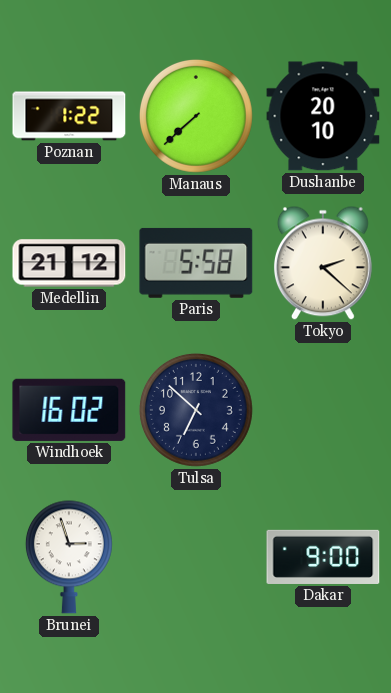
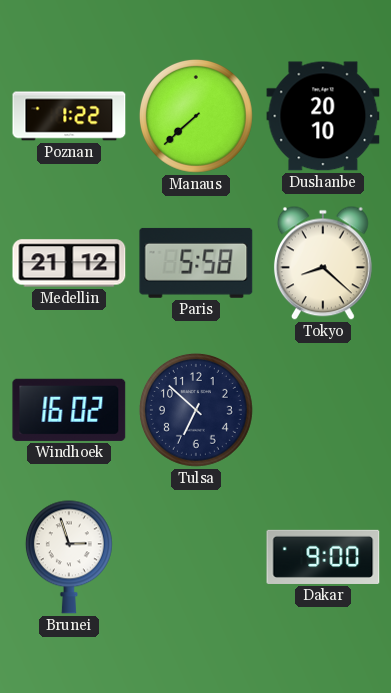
Tokyo: 2:22 -> 8:22
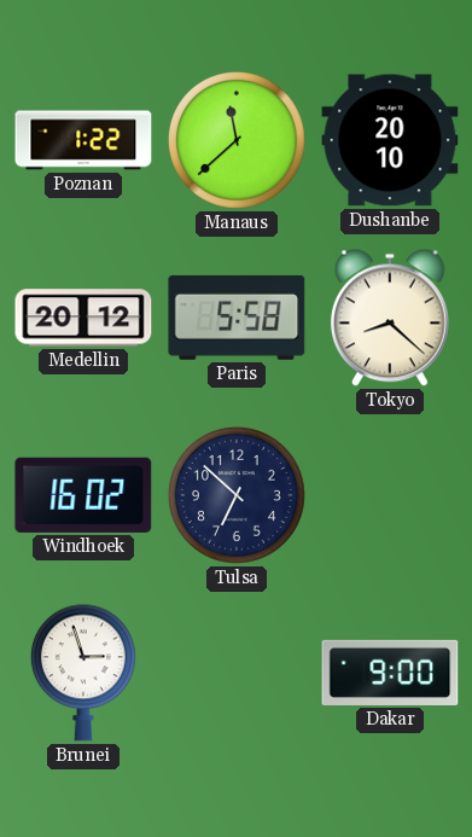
Manaus: 7:38 -> 11:38
Medellin: 21:12 -> 20:12
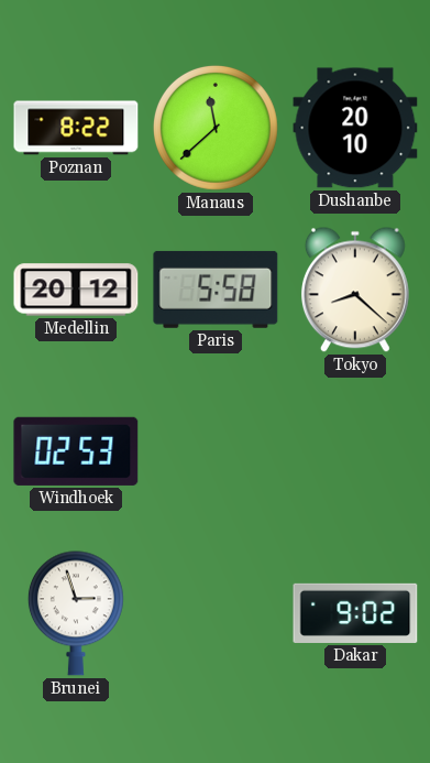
Poznan: 1:22 -> 8:22
Windhoek: 16:02 -> 02:53
Tulsa: 6:52 -> none
Dakar: 9:00 -> 9:02
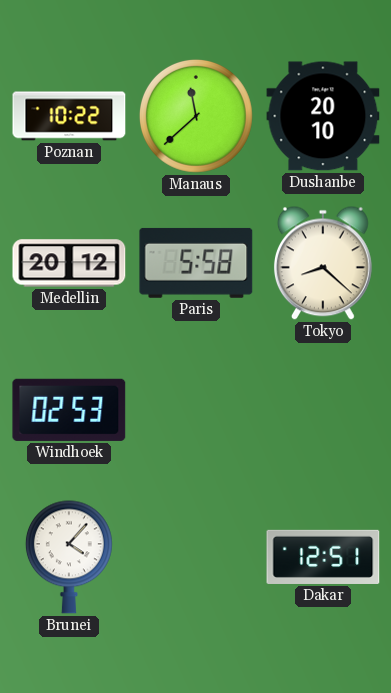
Poznan: 8:22 -> 10:22
Brunei: 2:57 -> 4:07
Dakar: 9:02 -> 12:51
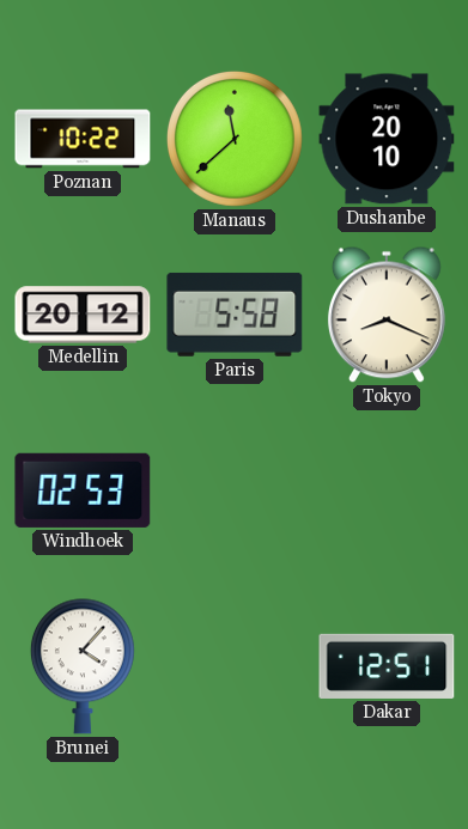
Tokyo: 8:22 -> 8:19
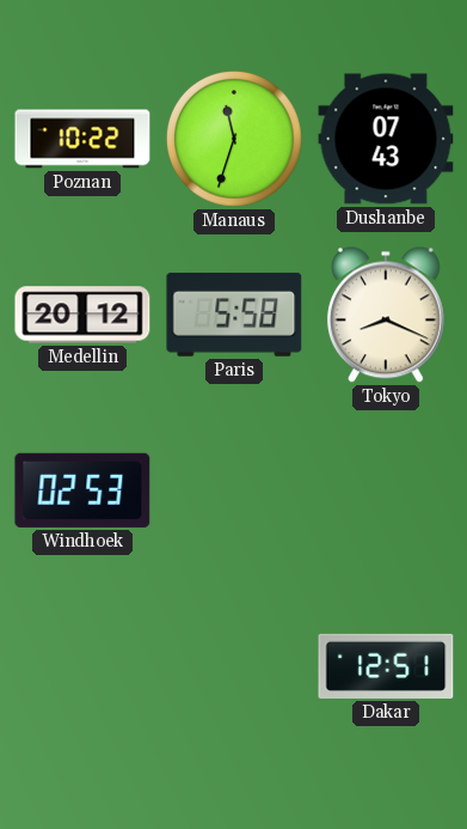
Manaus: 11:38 -> 11:33
Dushanbe: 20:10 -> 07:43
Brunei: 4:07 -> none
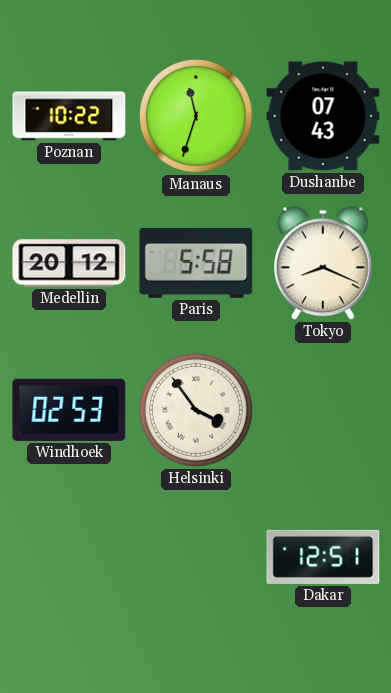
Helsinki: none -> 3:54
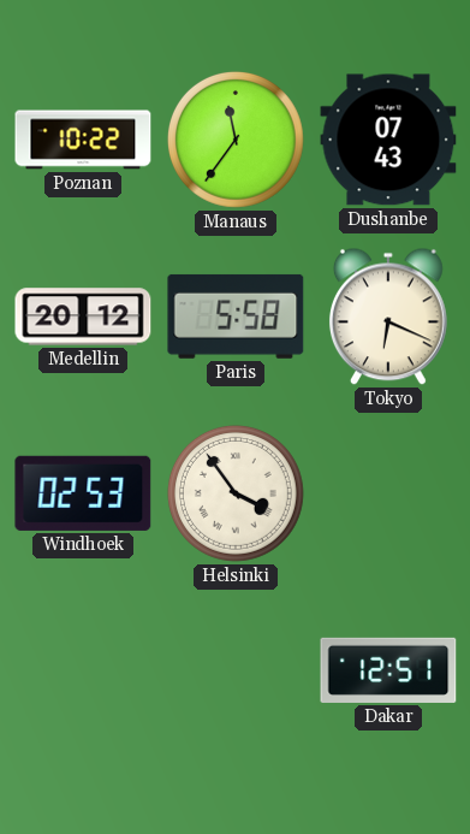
Manaus: 11:33 -> 11:36
Tokyo: 8:19 -> 6:19
